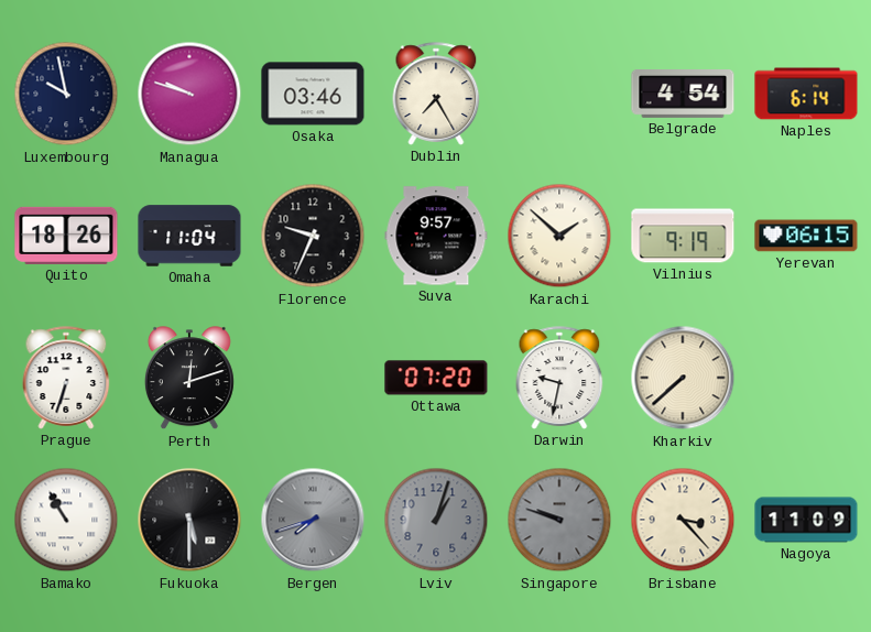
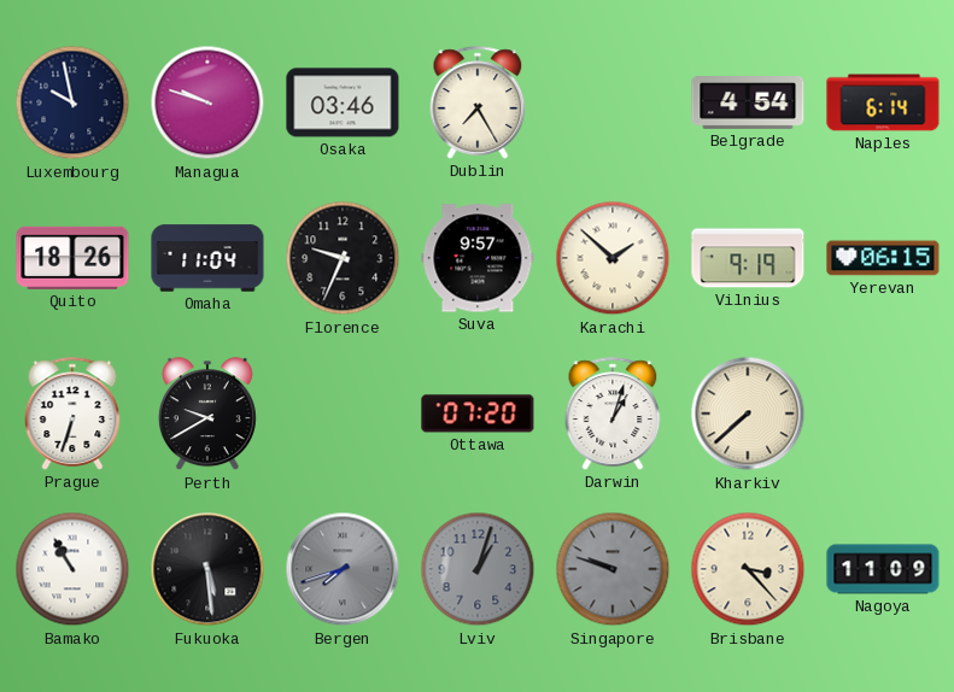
Perth: 12:12 -> 9:40
Darwin: 9:32 -> 1:03
Fukuoka: 5:30 -> 5:29
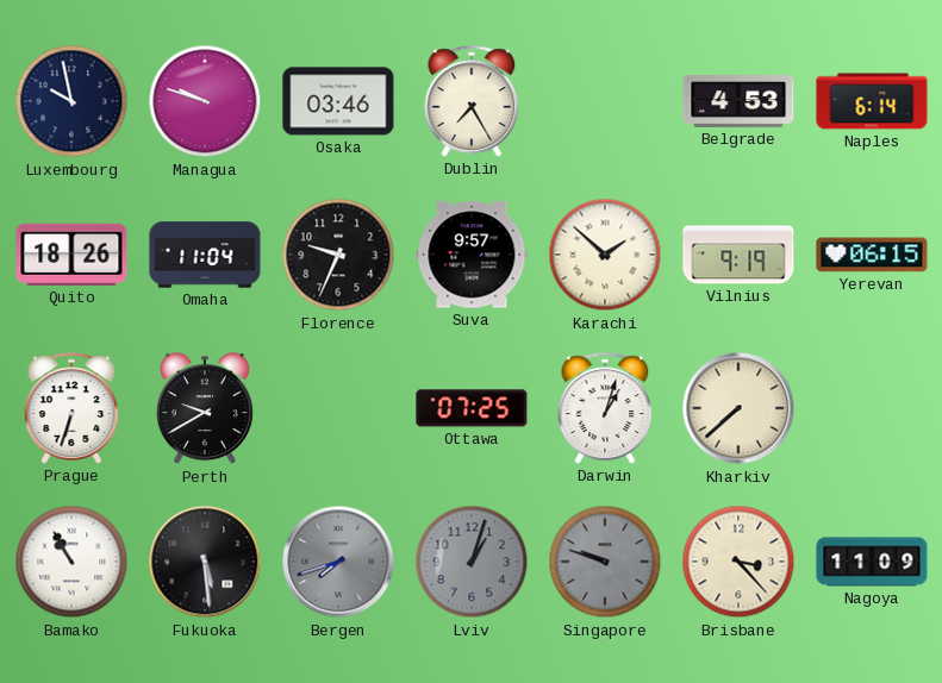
Belgrade: 4:54 -> 4:53
Ottawa: 07:20 -> 07:25
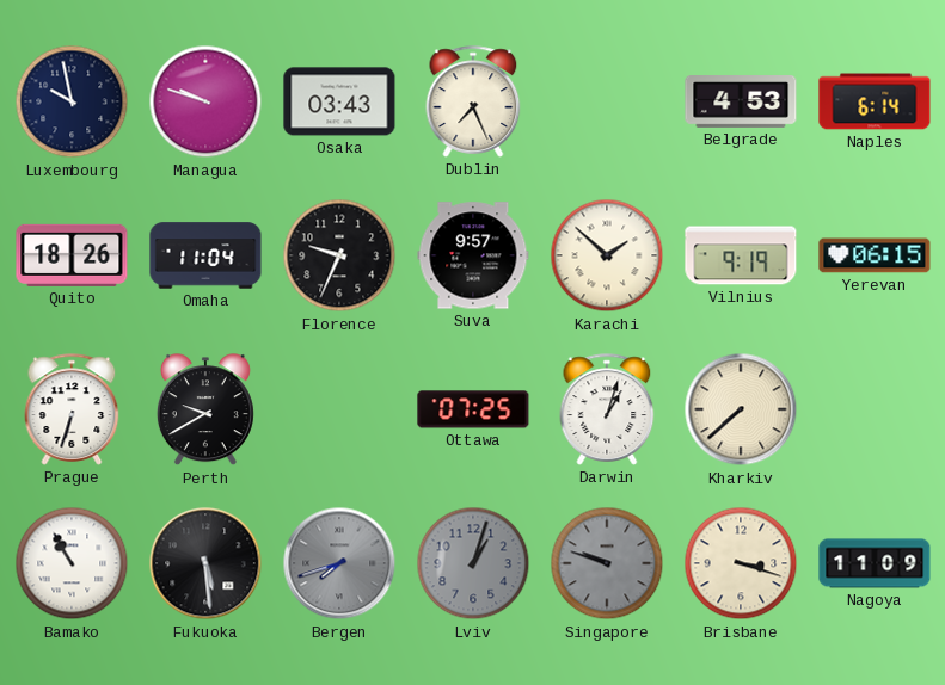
Osaka: 03:46 -> 03:43
Dublin: 7:25 -> 7:26
Brisbane: 3:23 -> 3:18
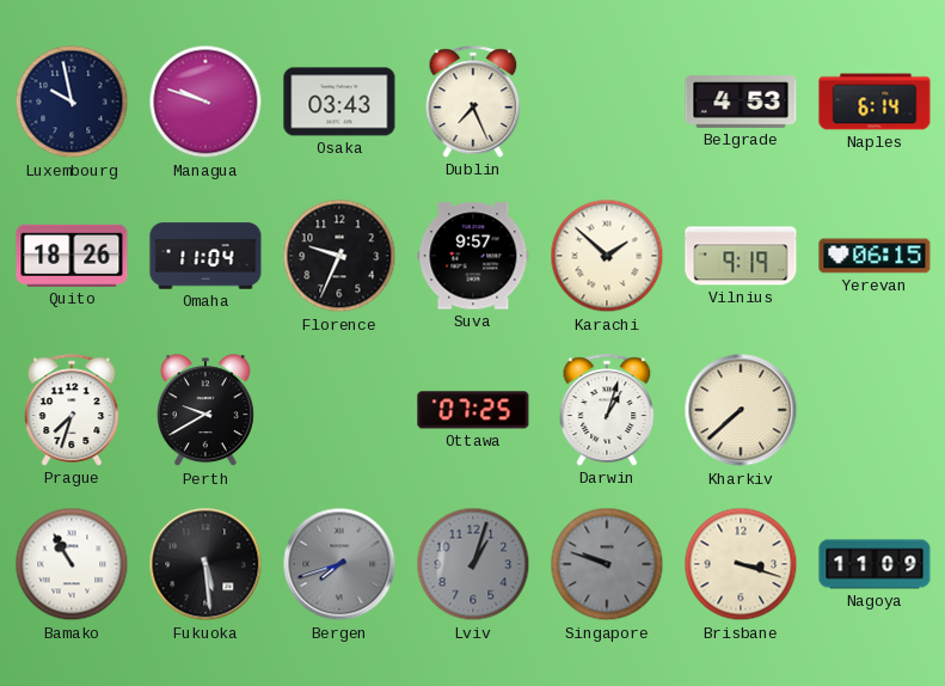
Prague: 6:33 -> 7:33
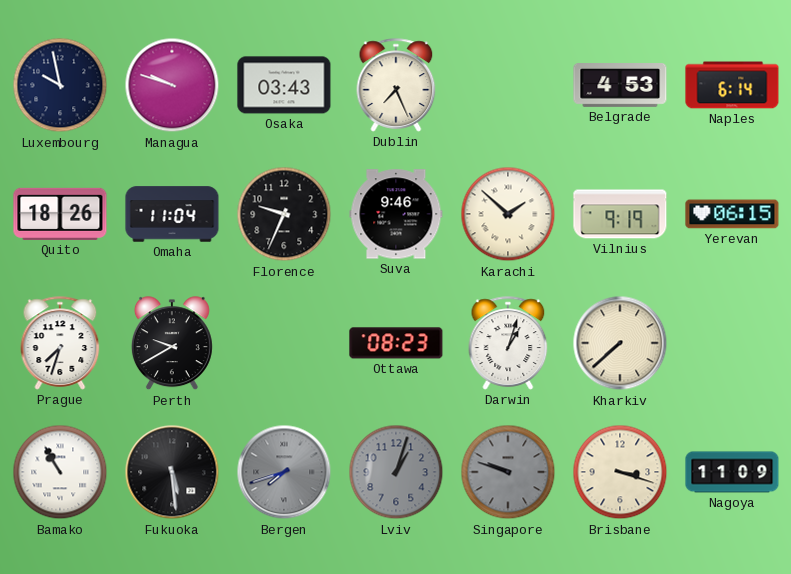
Suva: 9:57 -> 9:46
Ottawa: 07:25 -> 08:23
